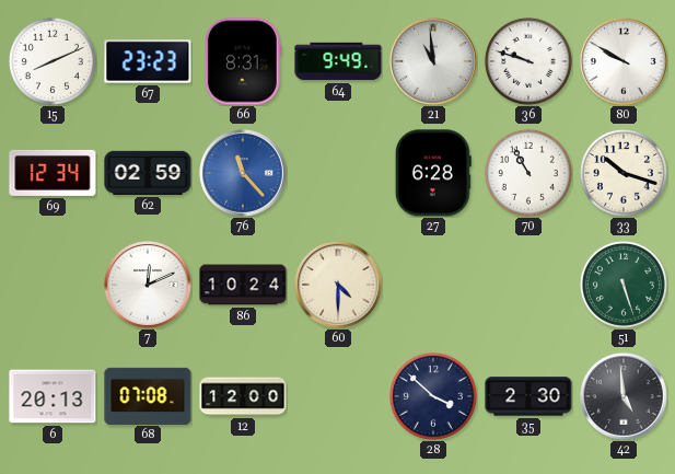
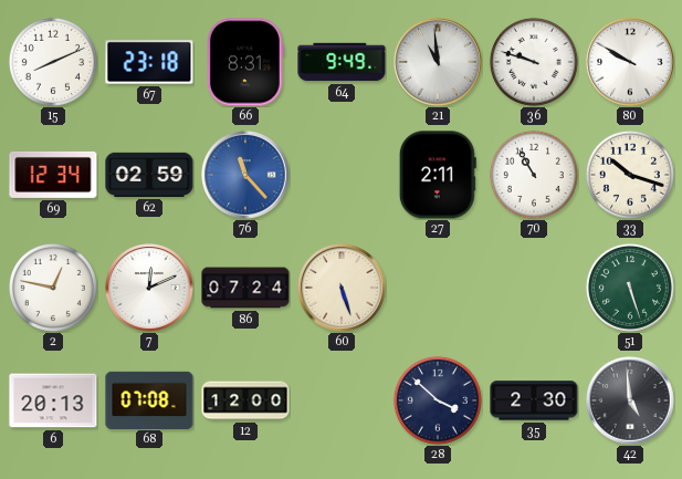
67: 23:23 -> 23:18
27: 6:28 -> 2:11
2: none -> 12:47
86: 10:24 -> 07:24
60: 4:30 -> 5:27
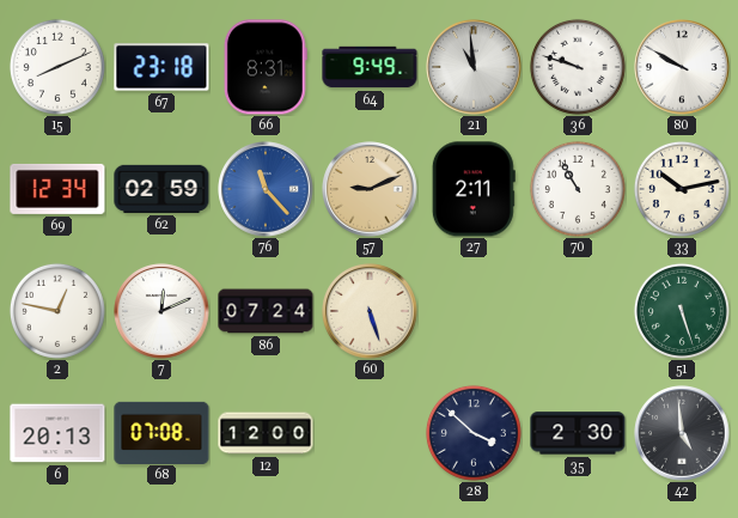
57: none -> 9:11
33: 10:18 -> 10:13
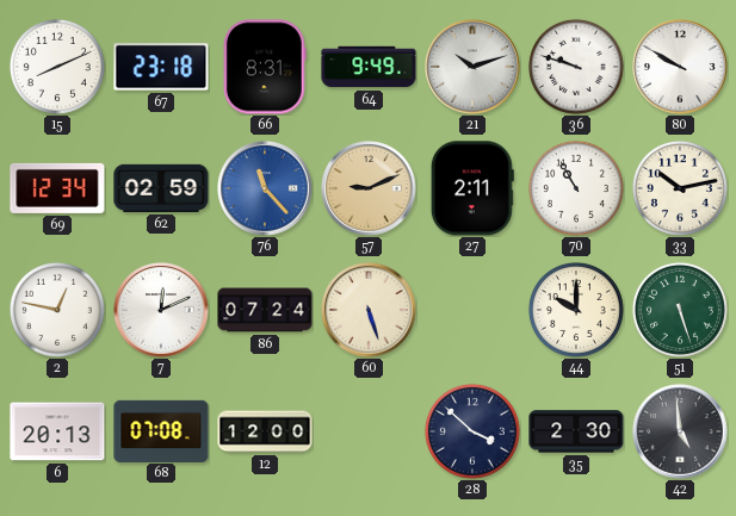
21: 10:59 -> 10:12
44: none -> 10:00
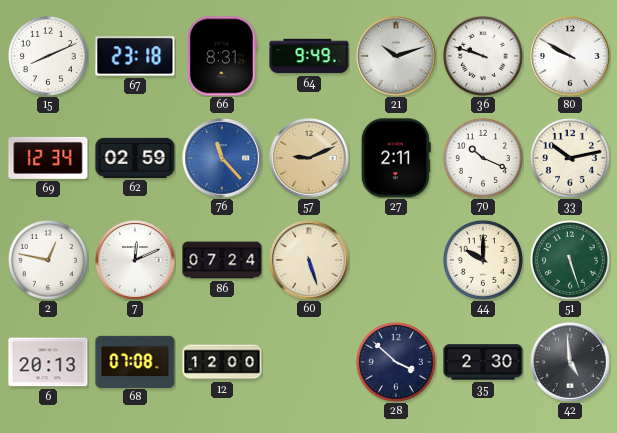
70: 10:55 -> 10:19
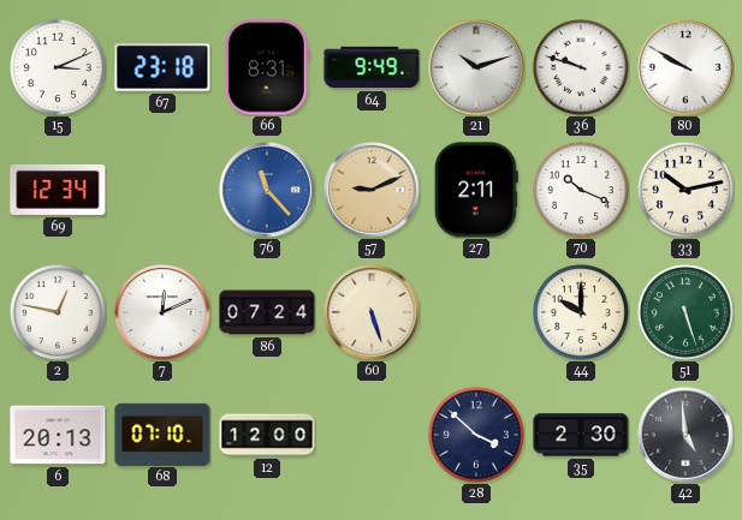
15: 8:11 -> 3:11
62: 02:59 -> none
68: 07:08 -> 07:10
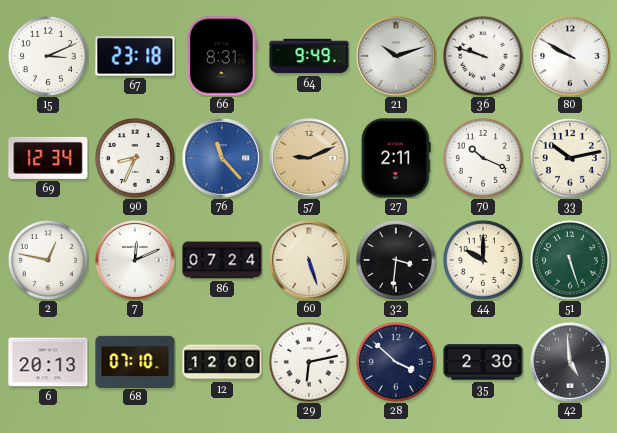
90: none -> 8:34
32: none -> 3:31
29: none -> 6:13
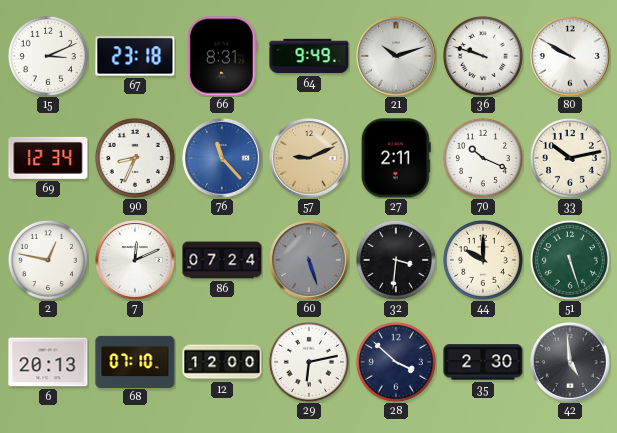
60 dial: cream -> grey
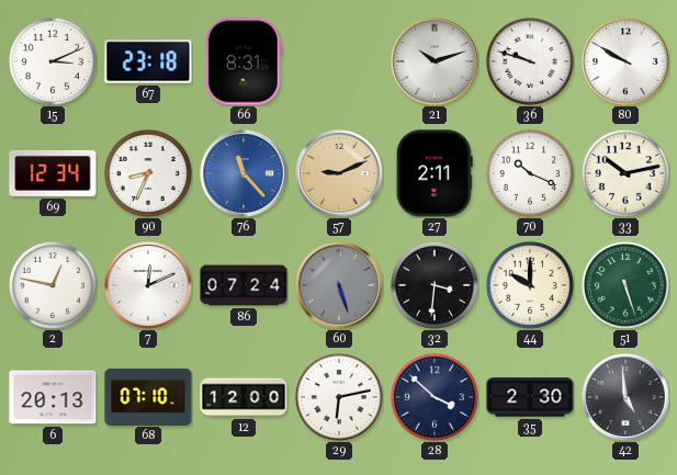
64: 9:49 -> none
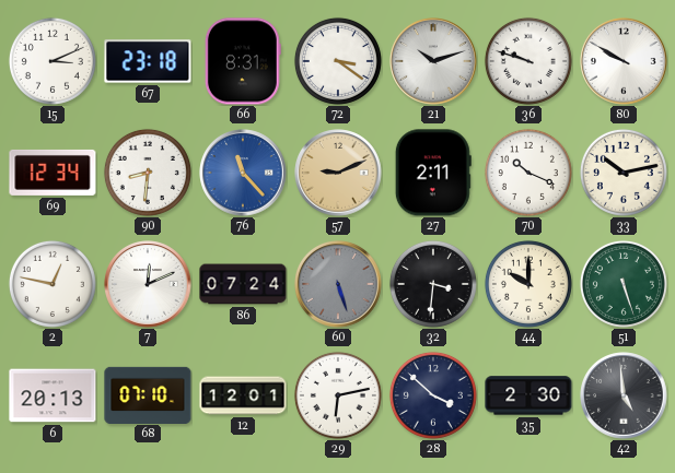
72: none -> 3:21
90: 8:34 -> 8:31
12: 12:00 -> 12:01
